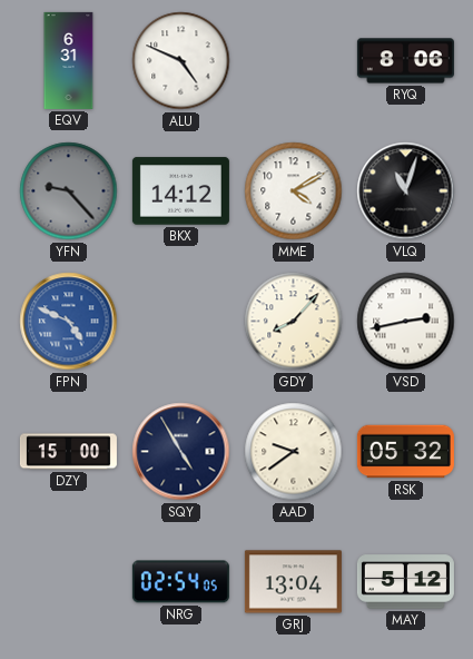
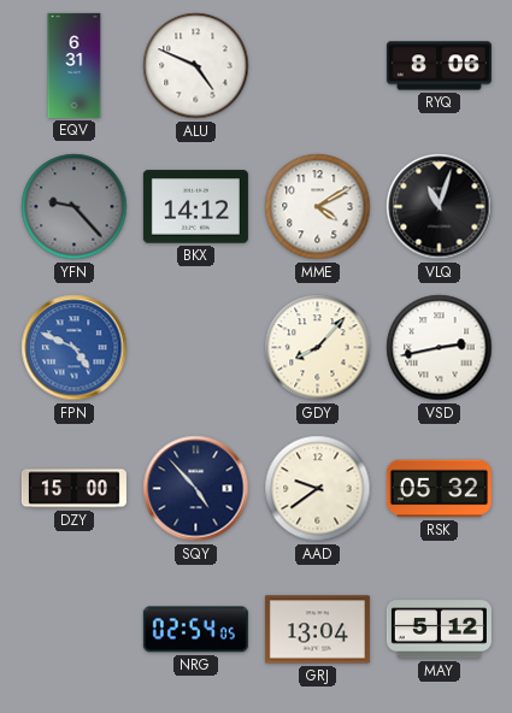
SQY: 4:55 -> 4:53
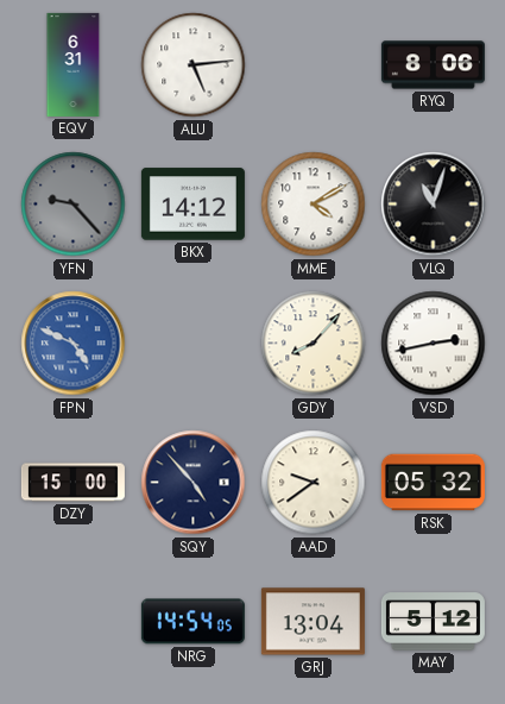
ALU: 4:49 -> 5:14
NRG: 02:54 -> 14:54
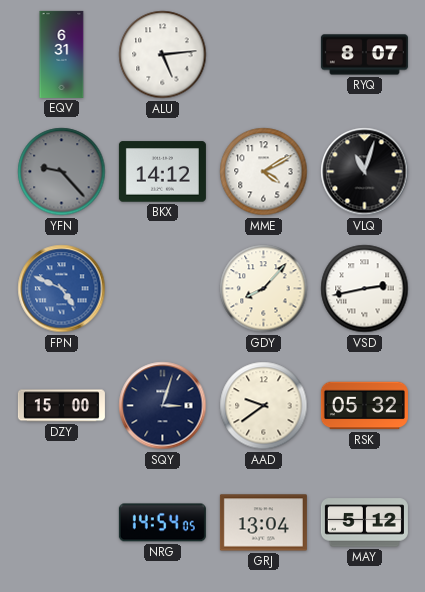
RYQ: 8:06 -> 8:07
SQY: 4:53 -> 3:03
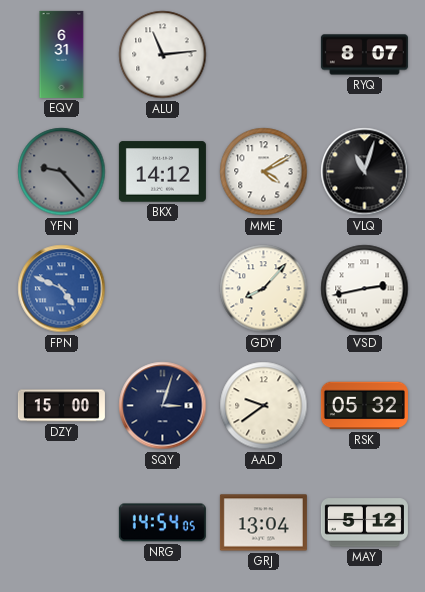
ALU: 5:14 -> 11:14
